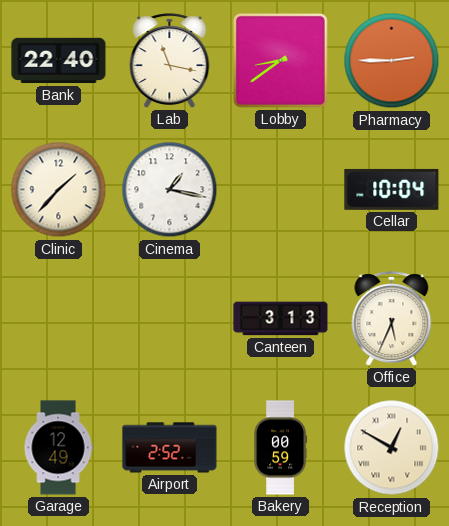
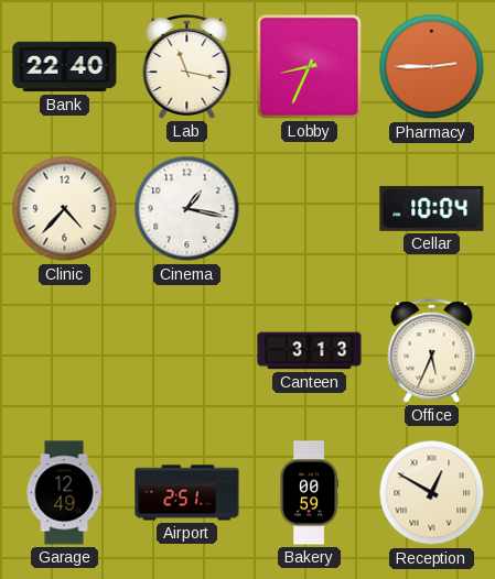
Lobby: 8:39 -> 8:34
Clinic: 1:37 -> 4:37
Airport: 2:52 -> 2:51
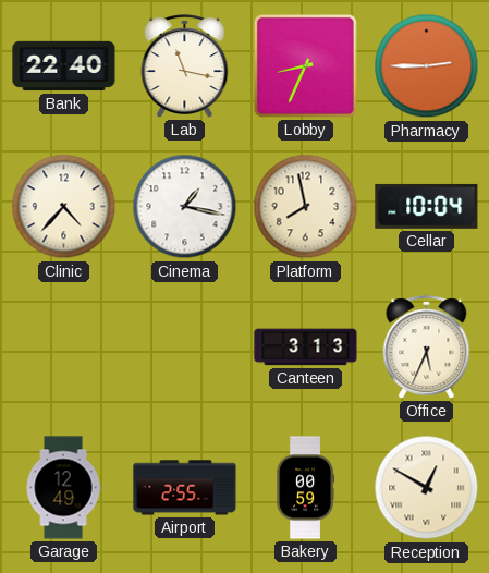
Platform: none -> 7:58
Airport: 2:51 -> 2:55
